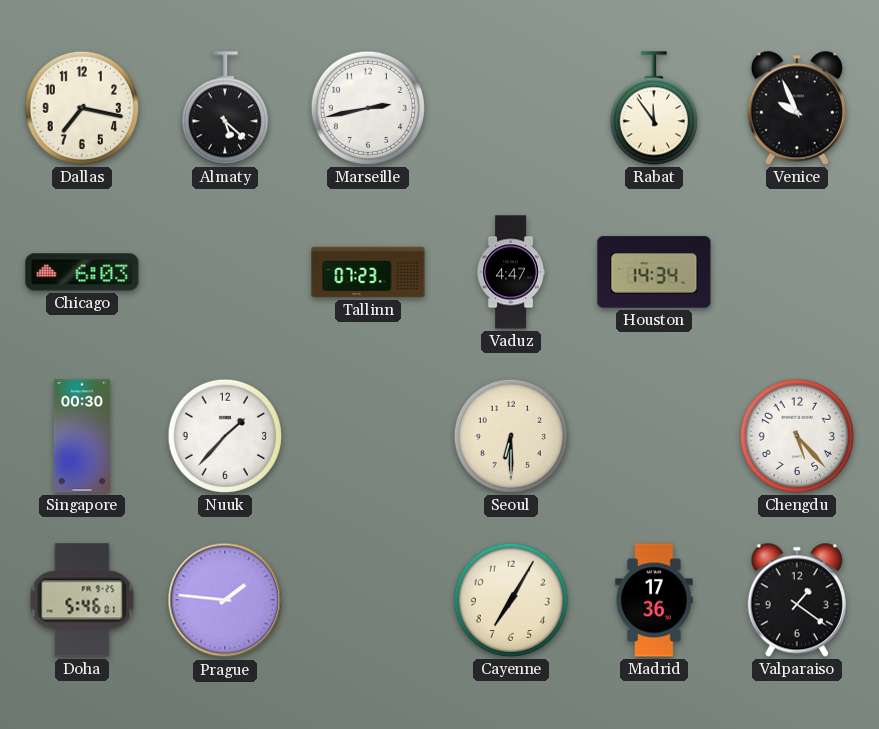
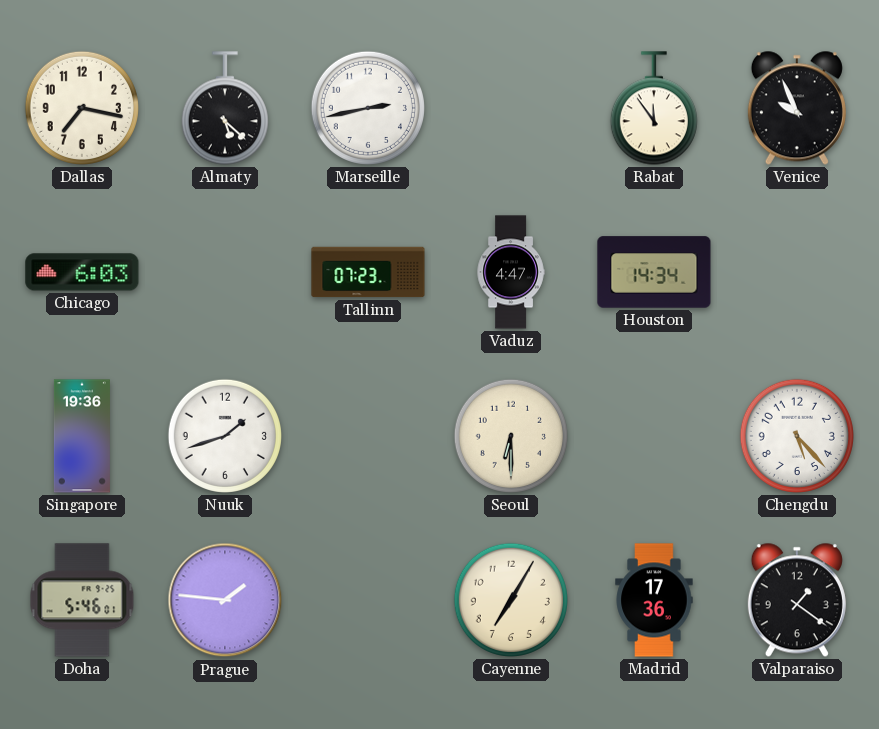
Singapore: 00:30 -> 19:36
Nuuk: 1:37 -> 1:42
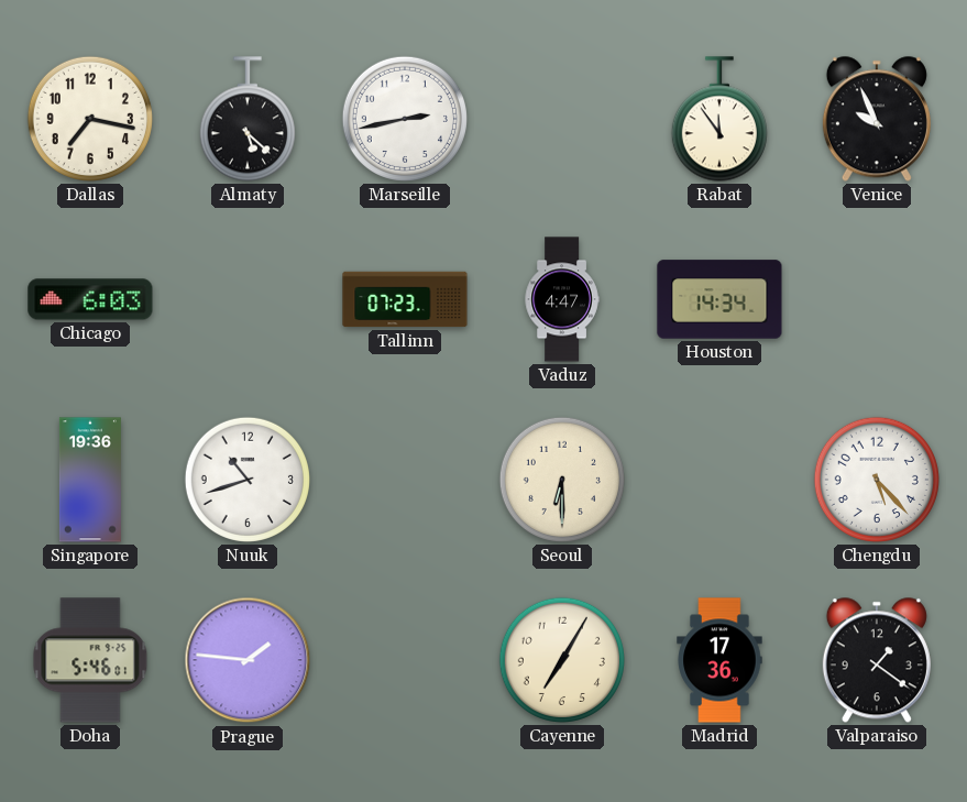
Nuuk: 1:42 -> 10:42
